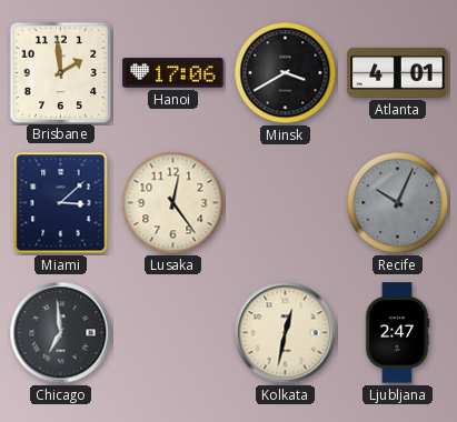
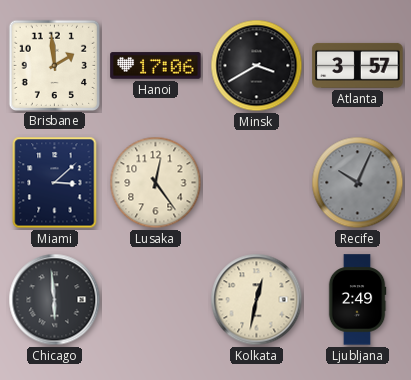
Atlanta: 4:01 -> 3:57
Chicago: 6:59 -> 5:59
Ljubljana: 2:47 -> 2:49
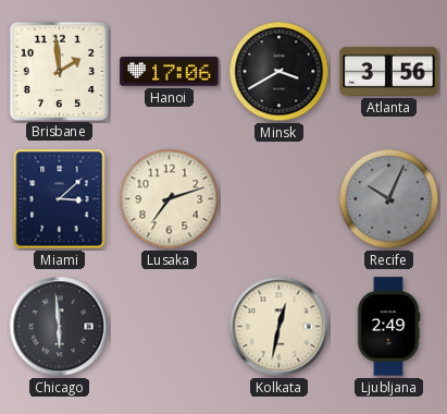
Atlanta: 3:57 -> 3:56
Lusaka: 12:24 -> 7:12
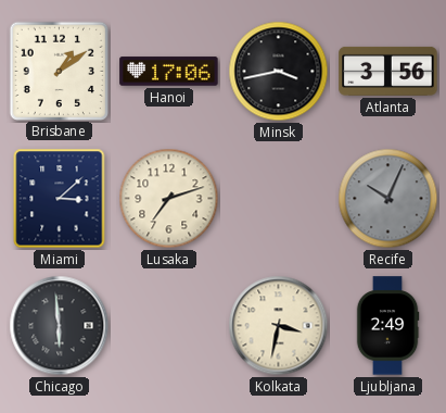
Brisbane: 1:59 -> 1:09
Minsk: 3:40 -> 3:43
Kolkata: 12:32 -> 3:32
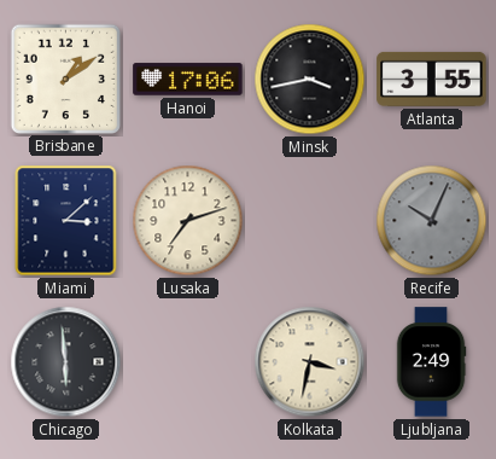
Atlanta: 3:56 -> 3:55
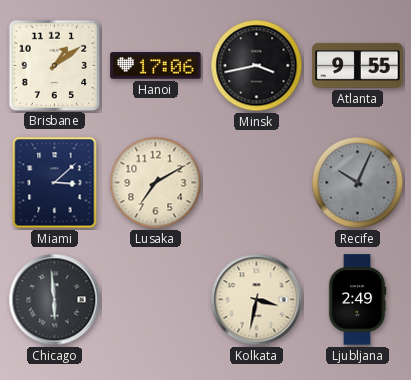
Atlanta: 3:55 -> 9:55
Lusaka: 7:12 -> 7:10
